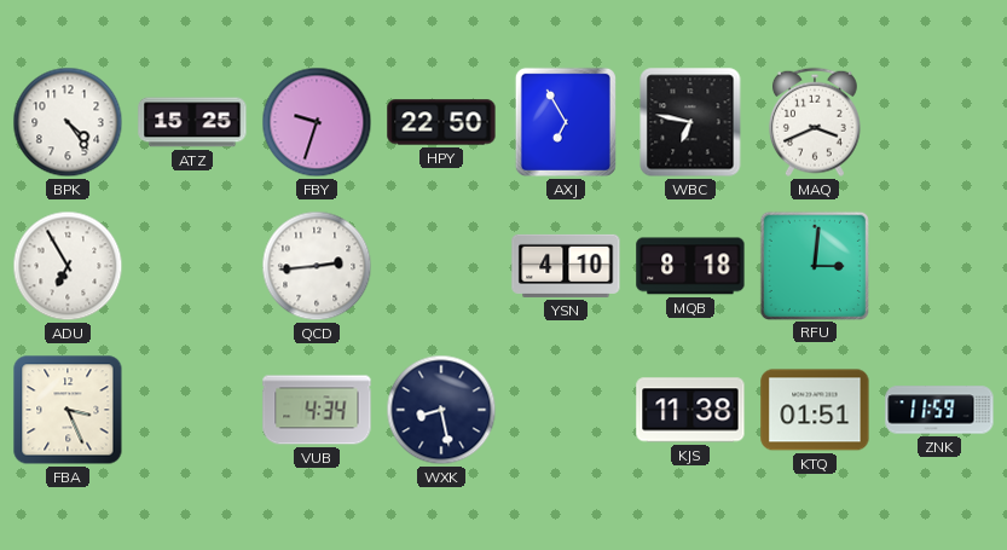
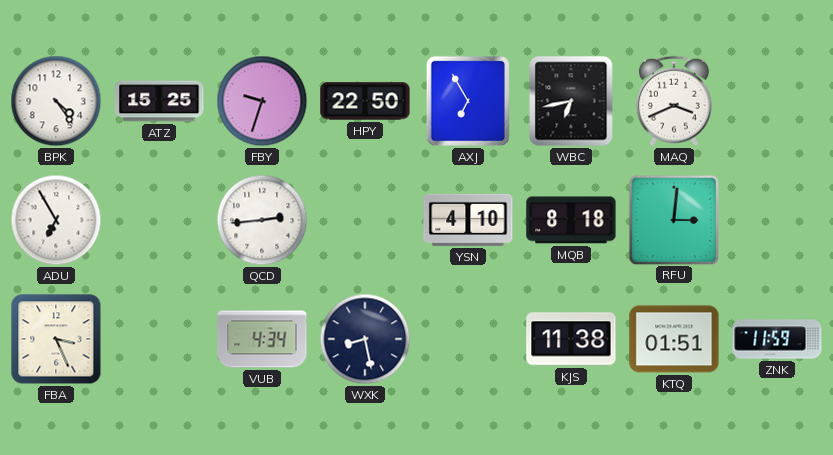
WBC: 6:47 -> 6:43
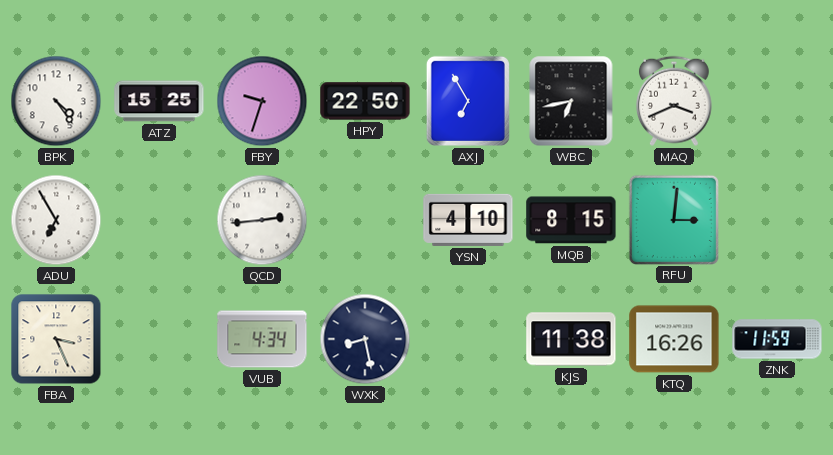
MQB: 8:18 -> 8:15
KTQ: 01:51 -> 16:26
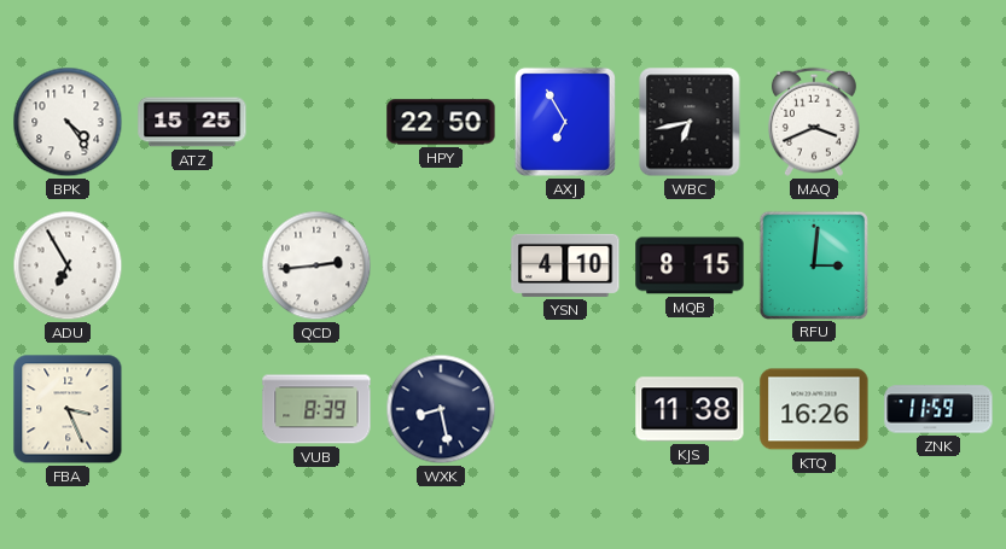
FBY: 9:33 -> none
VUB: 4:34 -> 8:39
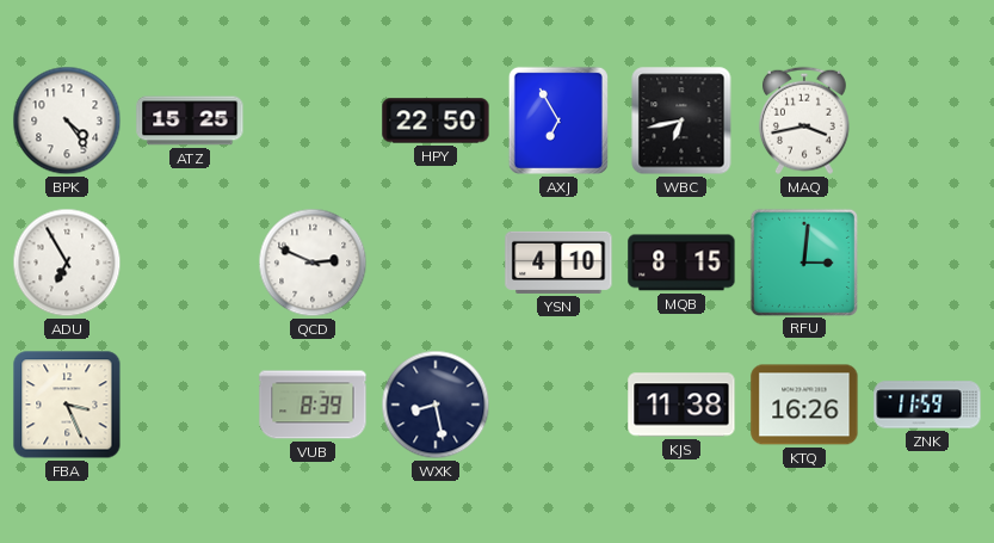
MAQ: 3:41 -> 3:43
QCD: 2:44 -> 2:49
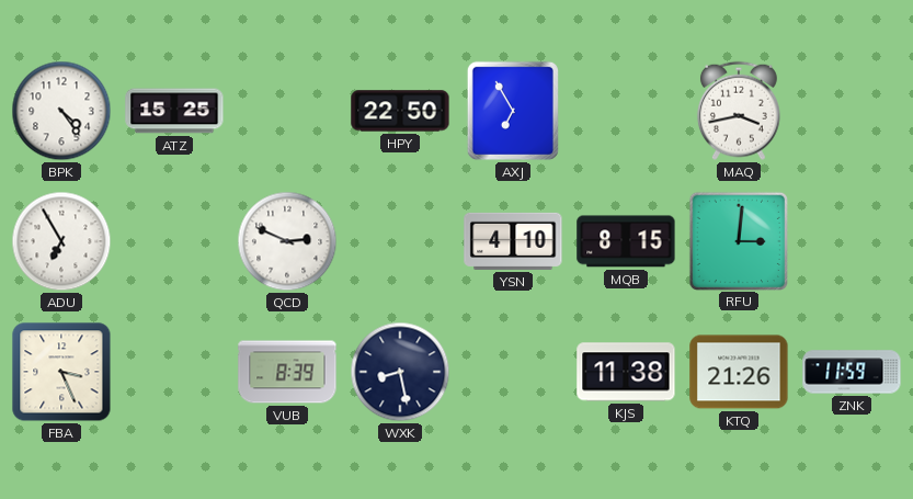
WBC: 6:43 -> none
KTQ: 16:26 -> 21:26
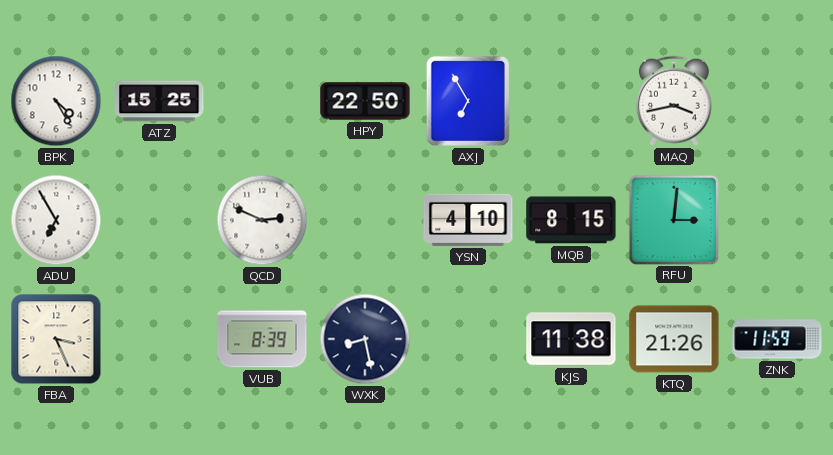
BPK: 4:24 -> 4:25
